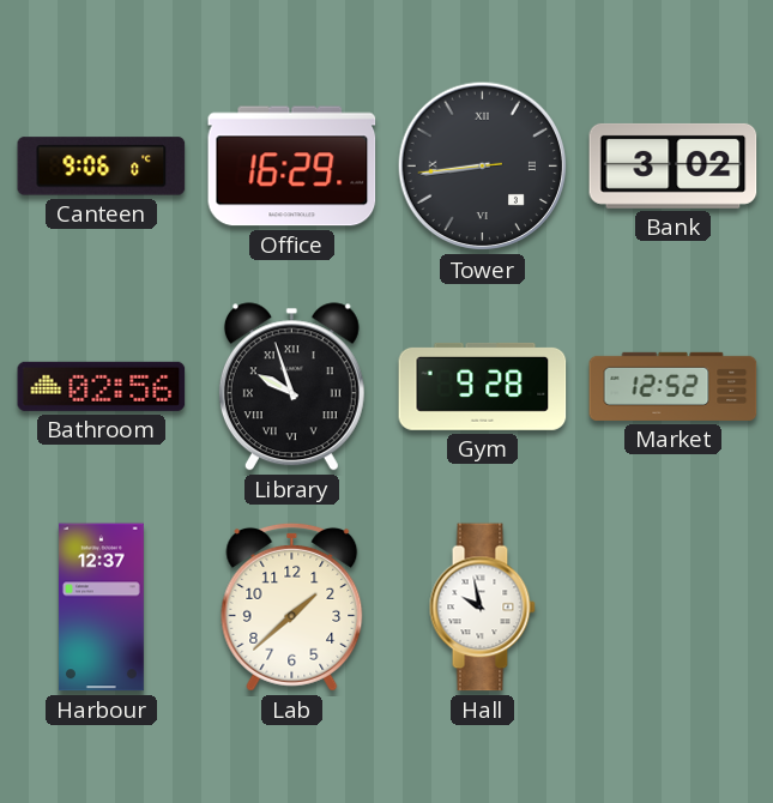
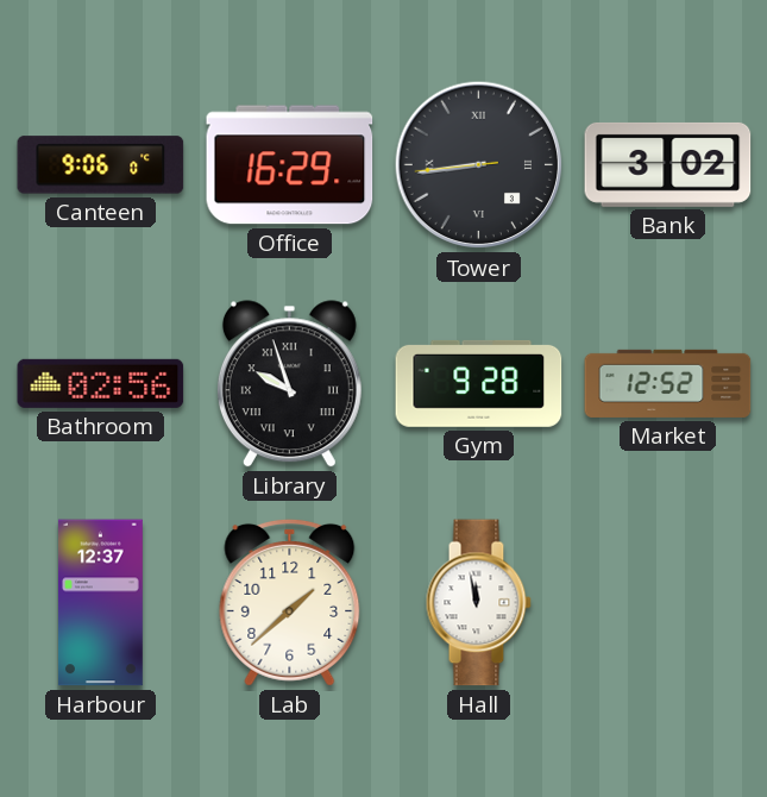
Hall: 9:58 -> 11:58
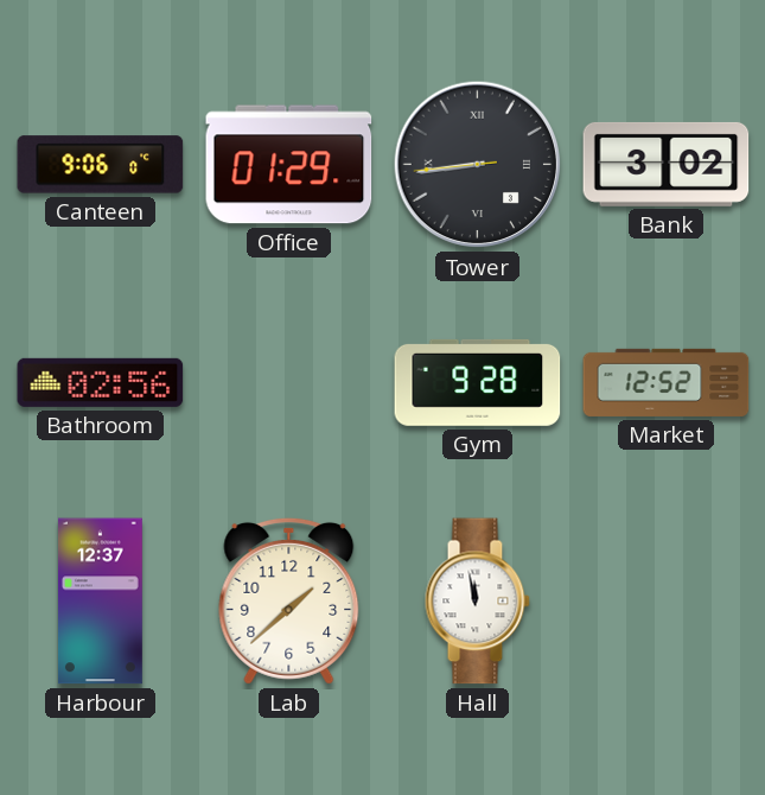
Office: 16:29 -> 01:29
Library: 9:57 -> none
